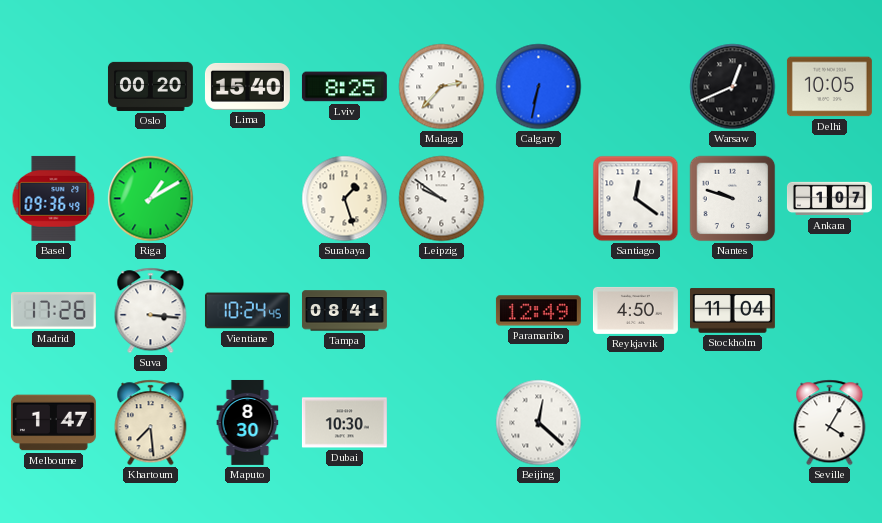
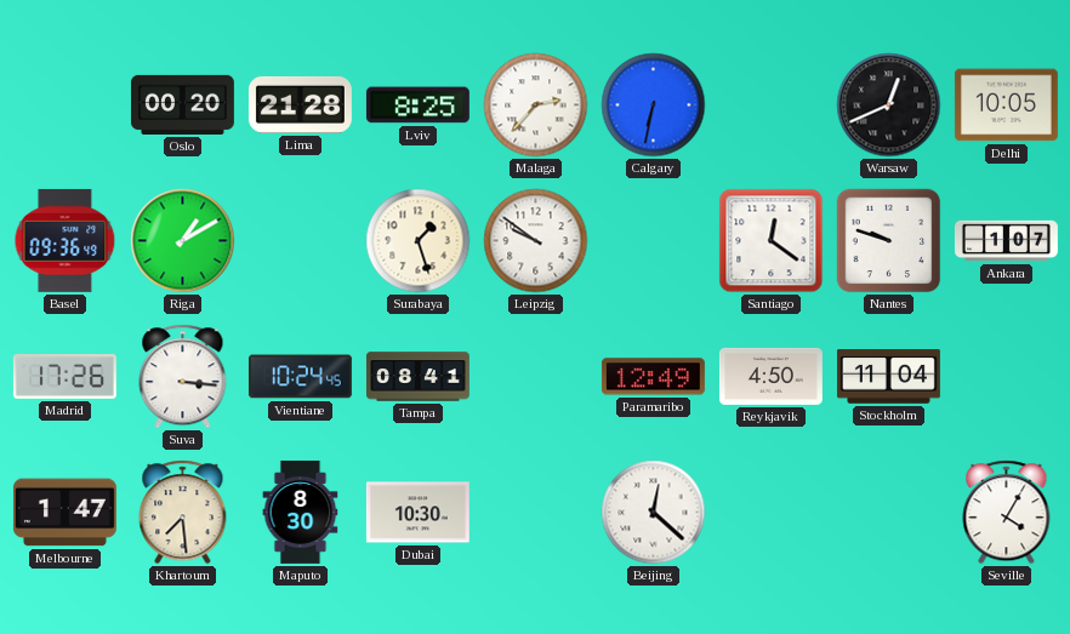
Lima: 15:40 -> 21:28
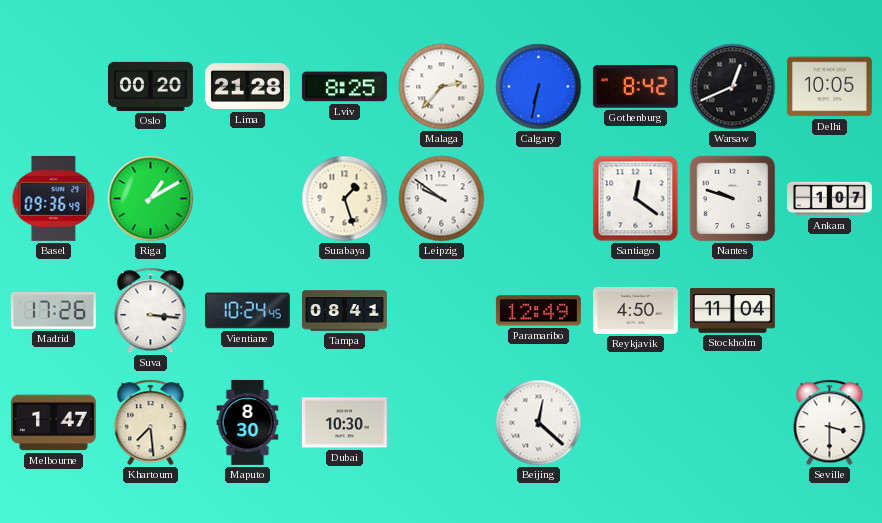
Gothenburg: none -> 8:42
Seville: 4:05 -> 3:30
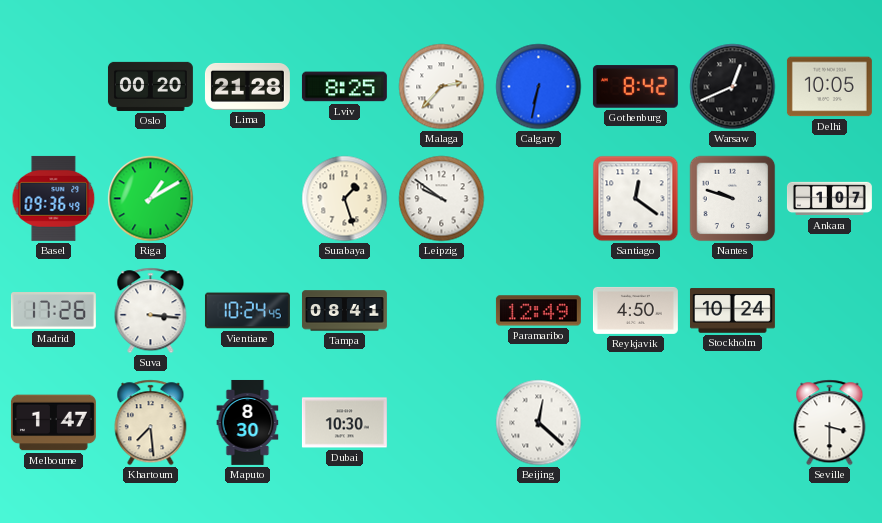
Stockholm: 11:04 -> 10:24
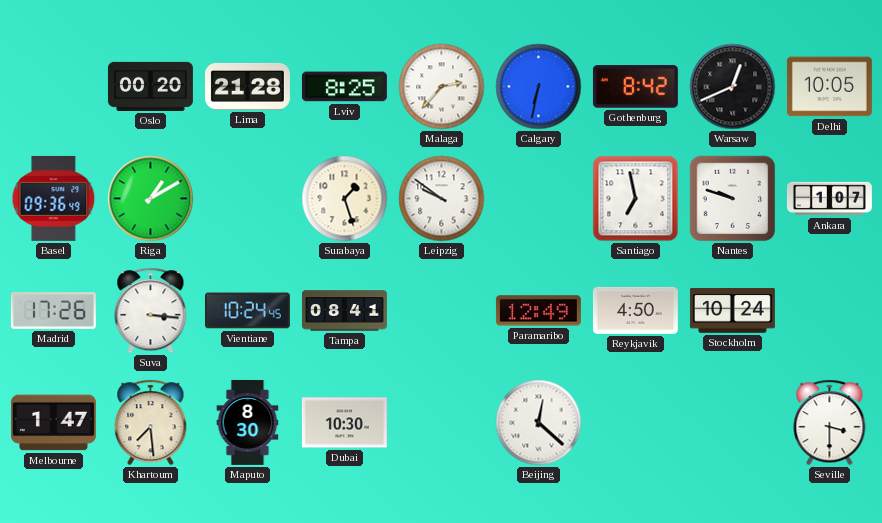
Santiago: 12:21 -> 6:58
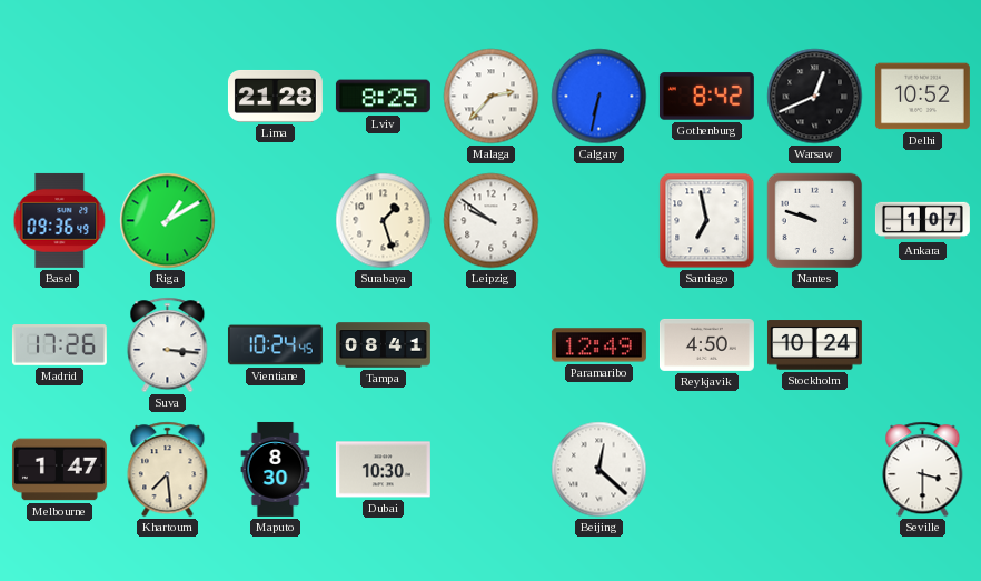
Oslo: 00:20 -> none
Delhi: 10:05 -> 10:52
